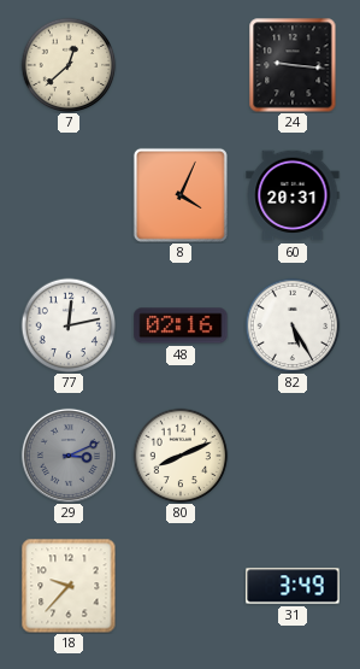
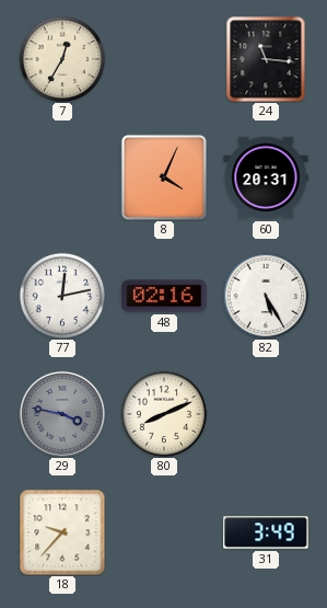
7: 12:38 -> 12:35
24: 9:16 -> 11:16
29: 3:11 -> 3:47
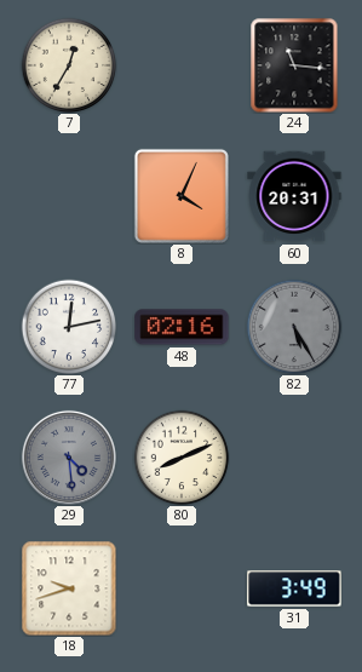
82 dial: white -> grey
29: 3:47 -> 4:29
18: 9:37 -> 9:42
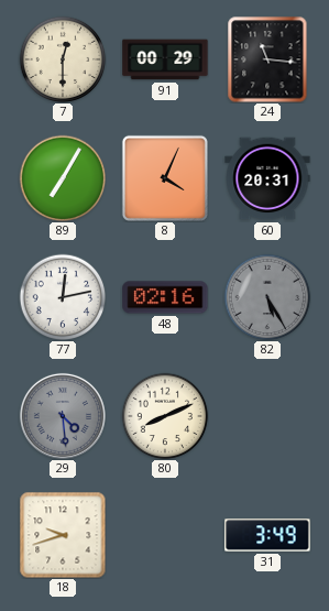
7: 12:35 -> 12:30
91: none -> 00:29
89: none -> 7:05
